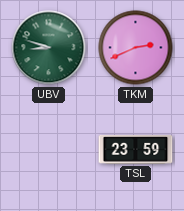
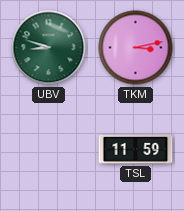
TKM: 2:41 -> 3:13
TSL: 23:59 -> 11:59
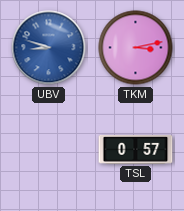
UBV dial: green -> blue
TSL: 11:59 -> 0:57
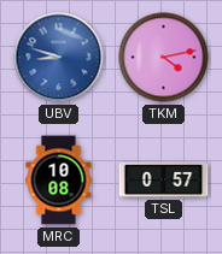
TKM: 3:13 -> 4:13
MRC: none -> 10:08
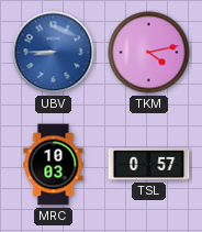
UBV: 8:48 -> 8:45
MRC: 10:08 -> 10:03
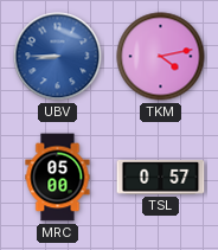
MRC: 10:03 -> 05:00
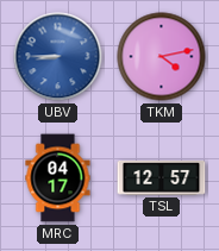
MRC: 05:00 -> 04:17
TSL: 0:57 -> 12:57
